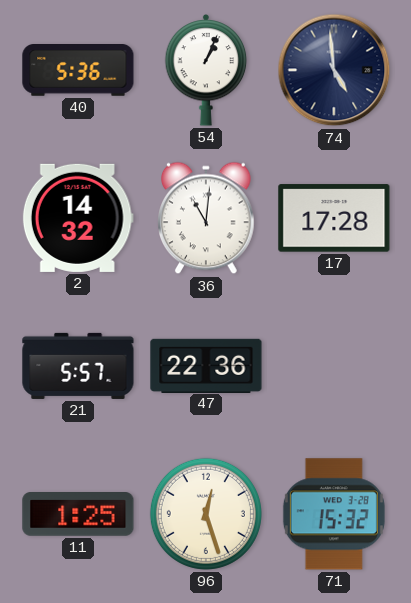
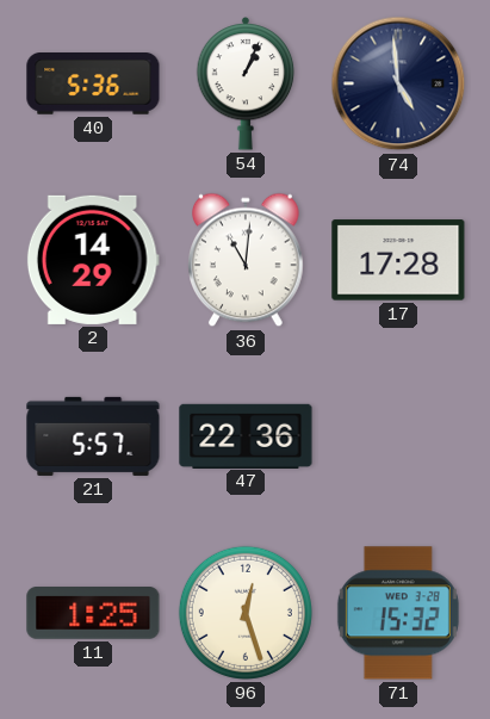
2: 14:32 -> 14:29
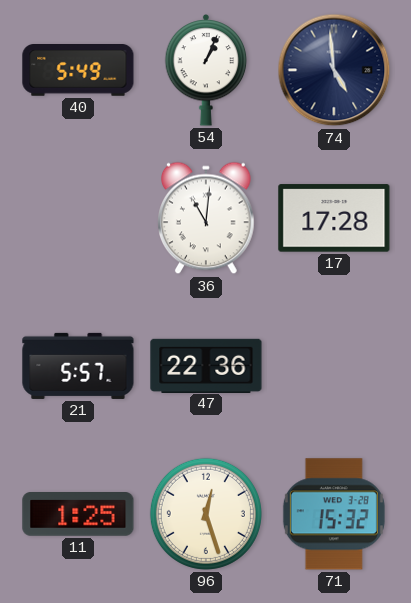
40: 5:36 -> 5:49
2: 14:29 -> none
